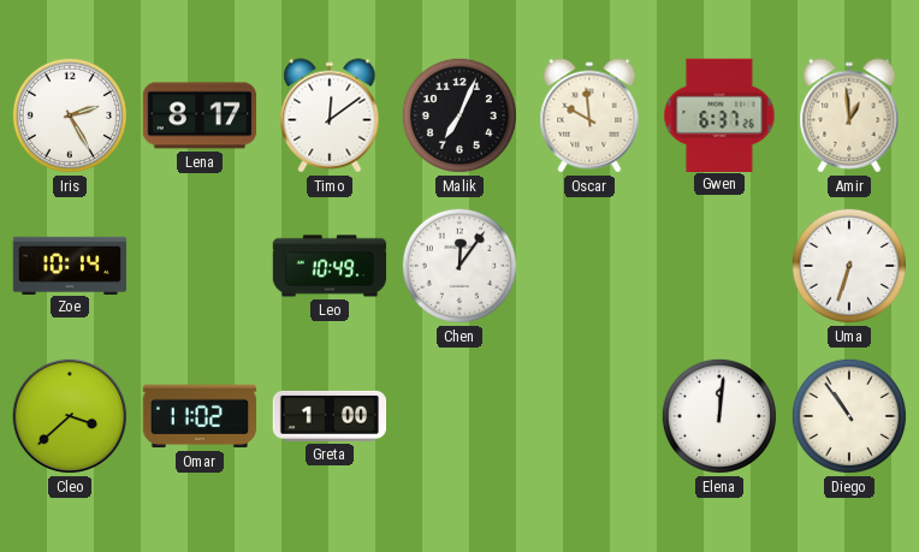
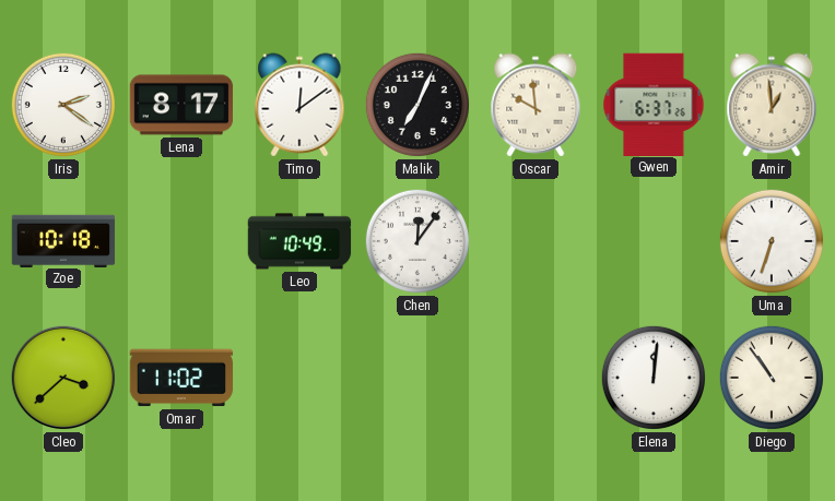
Iris: 2:25 -> 2:21
Zoe: 10:14 -> 10:18
Greta: 1:00 -> none
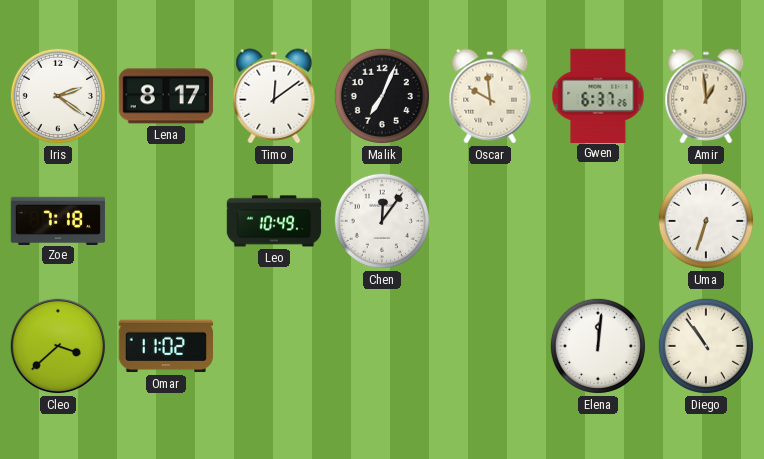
Zoe: 10:18 -> 7:18
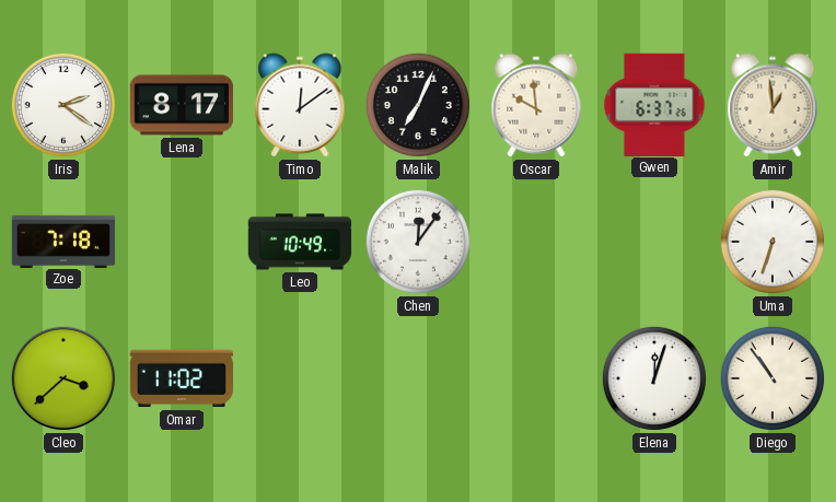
Elena: 12:01 -> 12:03
